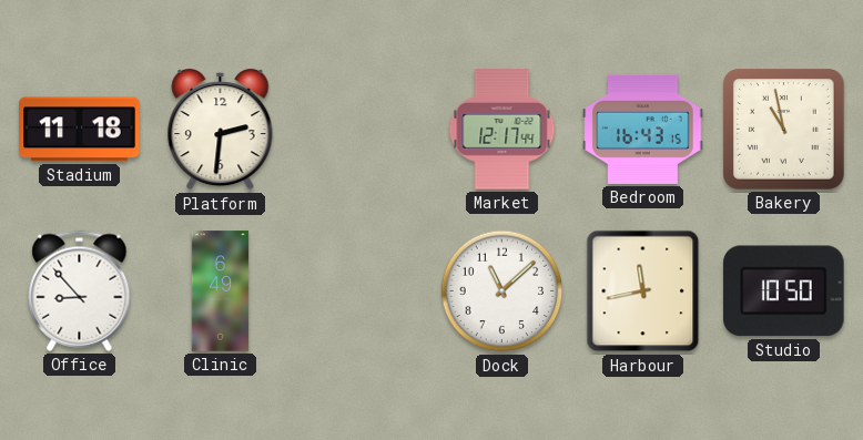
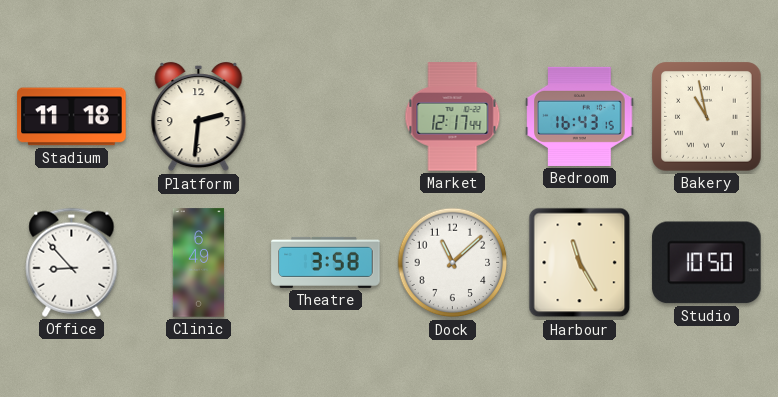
Theatre: none -> 3:58
Harbour: 11:43 -> 11:25
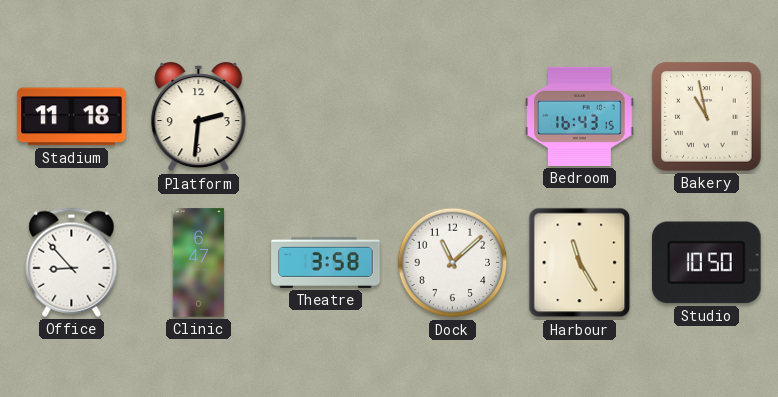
Market: 12:17 -> none
Clinic: 6:49 -> 6:47
